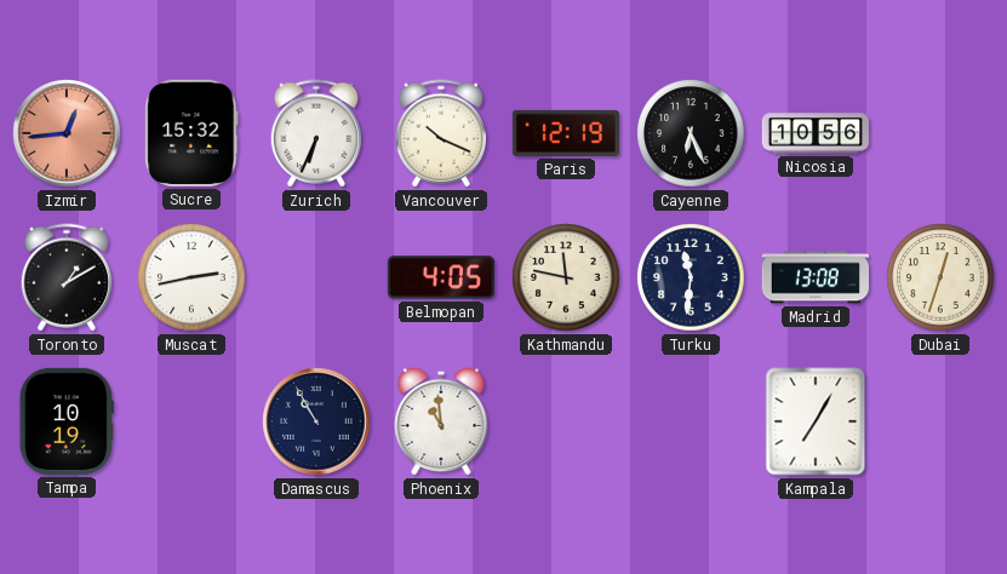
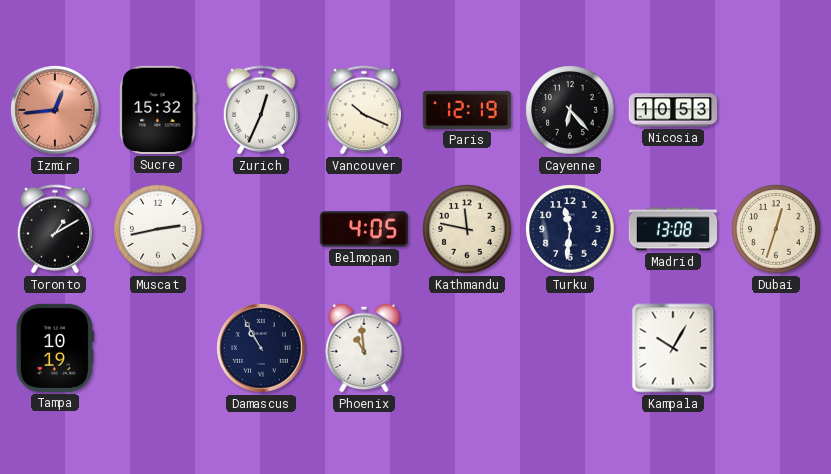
Zurich: 6:34 -> 12:34
Cayenne: 6:26 -> 6:23
Nicosia: 10:56 -> 10:53
Kampala: 7:05 -> 10:05
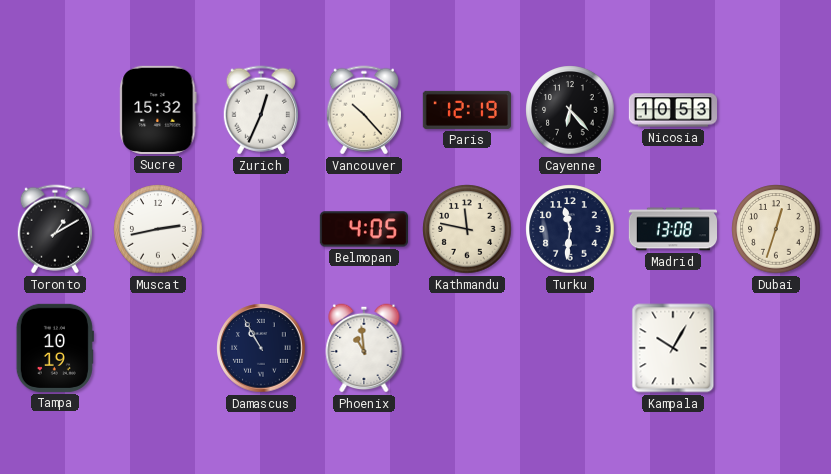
Izmir: 12:44 -> none
Vancouver: 10:19 -> 10:23
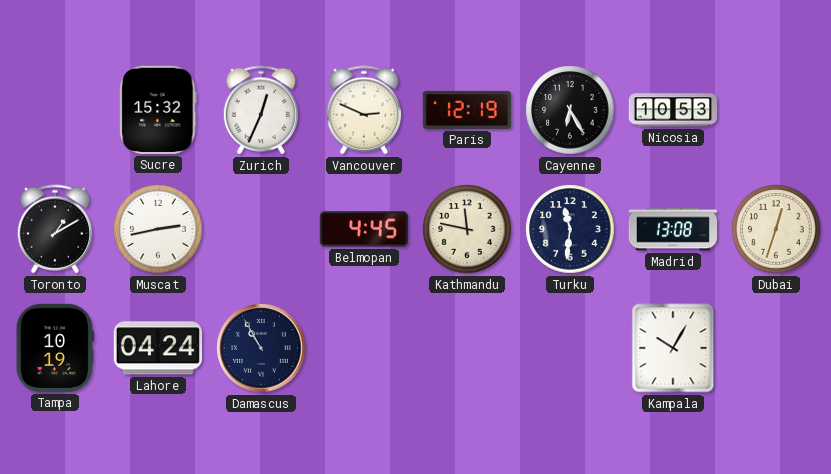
Vancouver: 10:23 -> 2:49
Cayenne: 6:23 -> 6:25
Belmopan: 4:05 -> 4:45
Lahore: none -> 04:24
Phoenix: 10:59 -> none
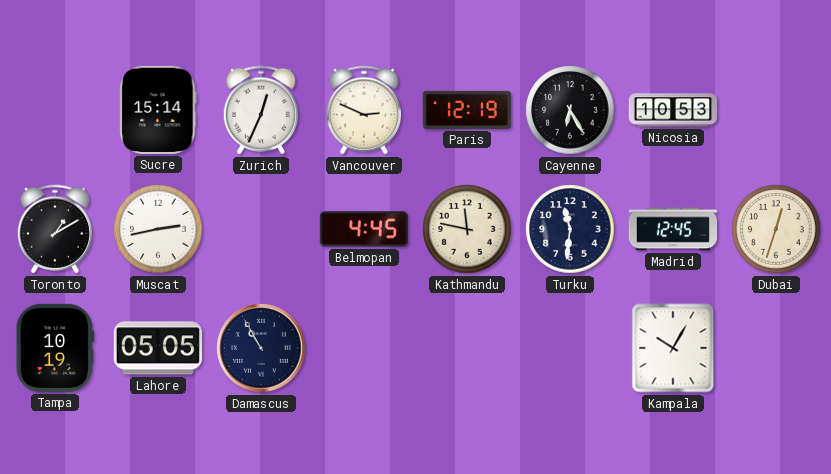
Sucre: 15:32 -> 15:14
Madrid: 13:08 -> 12:45
Lahore: 04:24 -> 05:05
